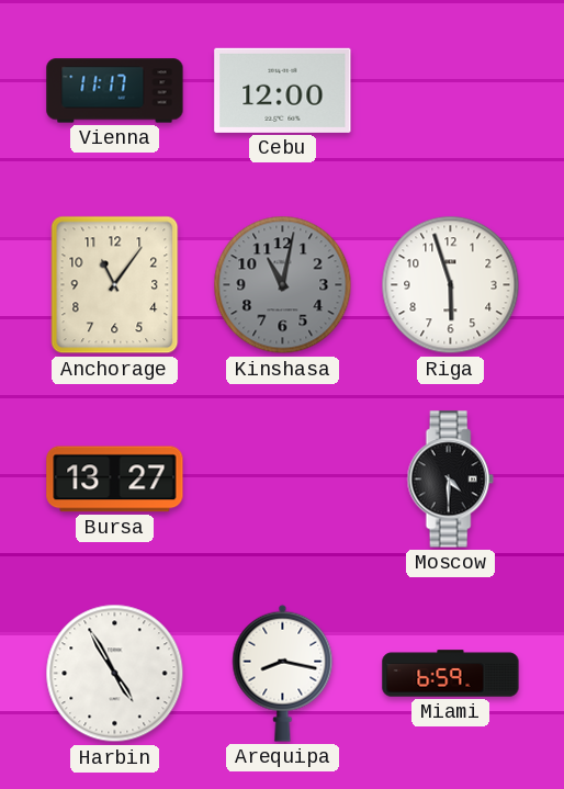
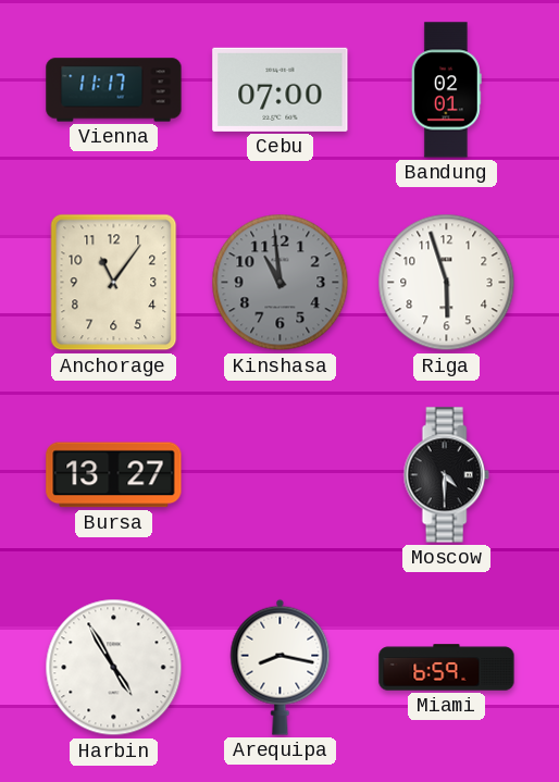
Cebu: 12:00 -> 07:00
Bandung: none -> 02:01
Kinshasa: 11:02 -> 10:59
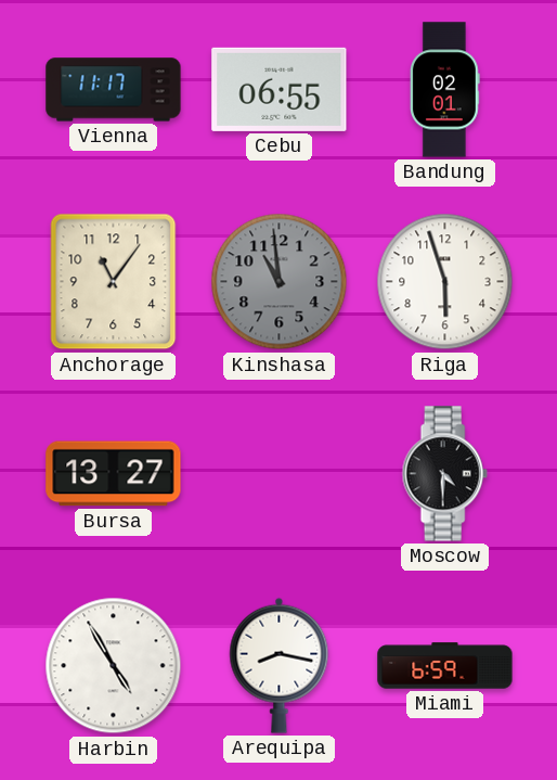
Cebu: 07:00 -> 06:55
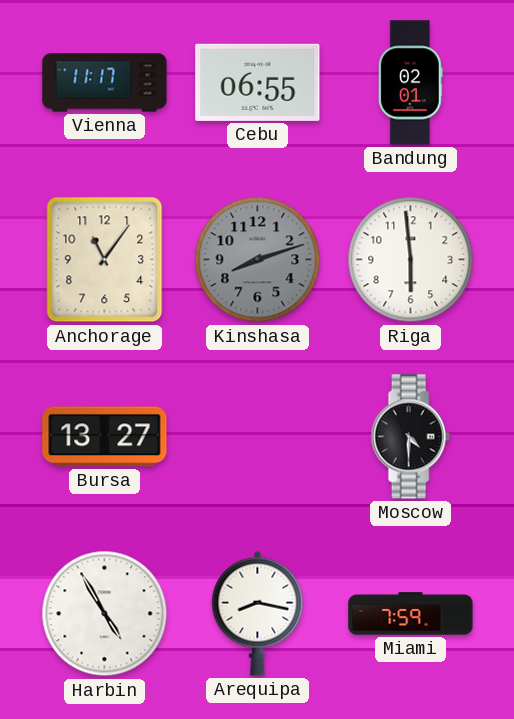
Kinshasa: 10:59 -> 8:12
Riga: 5:57 -> 5:59
Miami: 6:59 -> 7:59
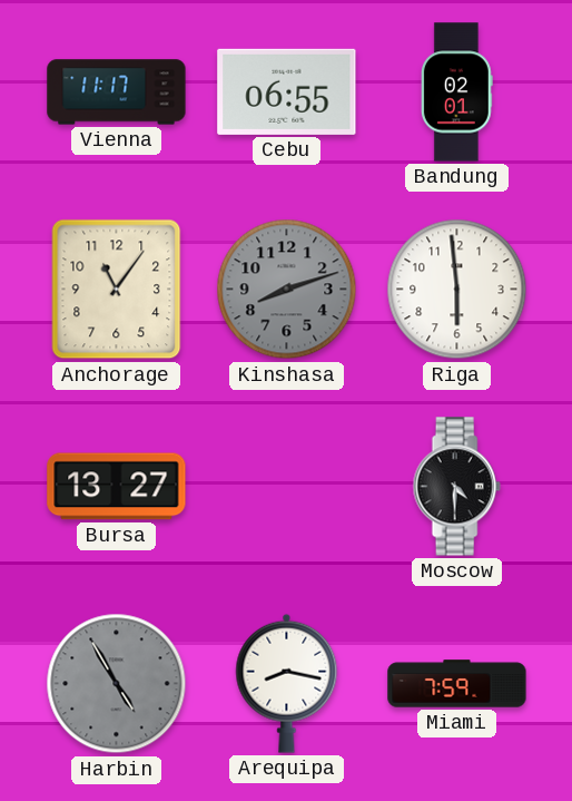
Harbin dial: white -> grey
